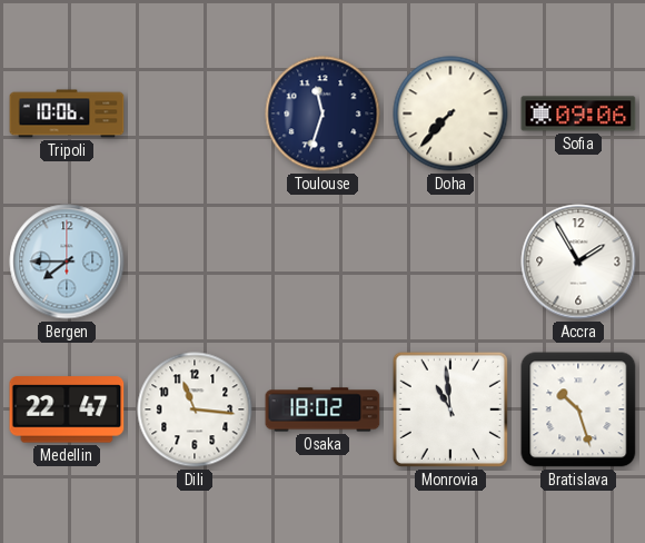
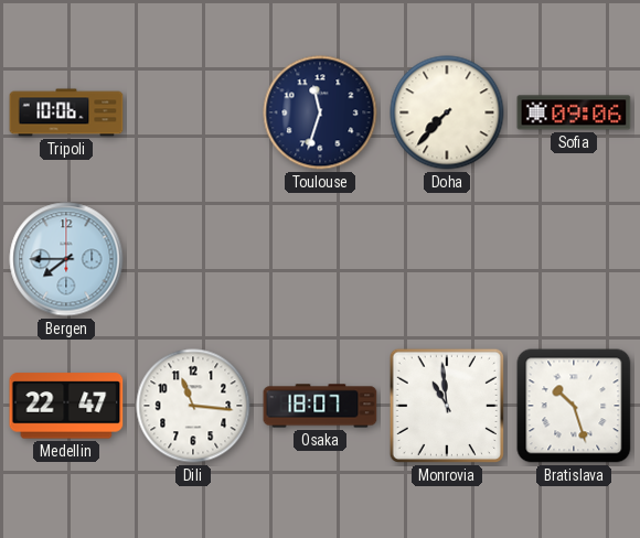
Accra: 1:55 -> none
Osaka: 18:02 -> 18:07
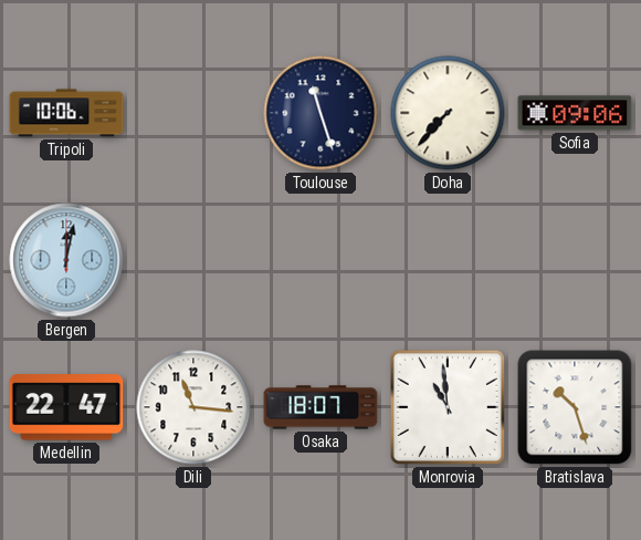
Toulouse: 11:33 -> 11:27
Bergen: 7:45 -> 12:02
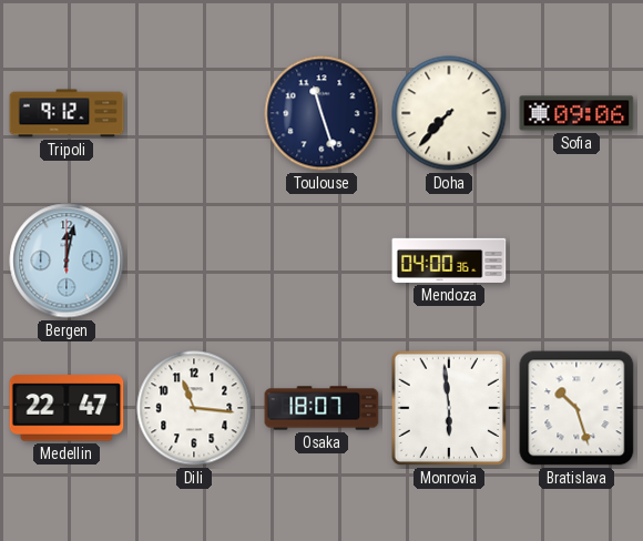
Tripoli: 10:06 -> 9:12
Mendoza: none -> 04:00
Monrovia: 10:59 -> 5:59
